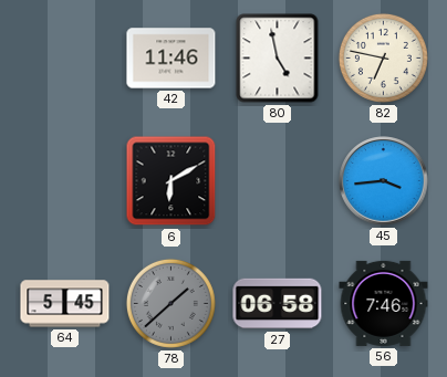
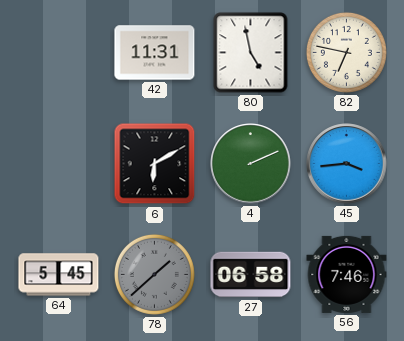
42: 11:46 -> 11:31
4: none -> 2:11
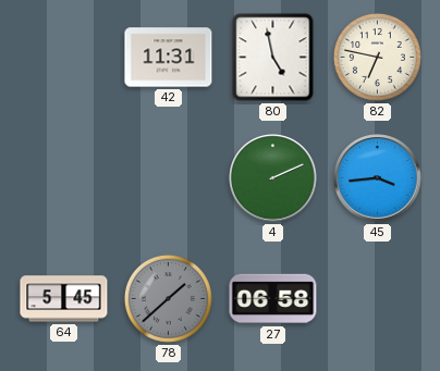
6: 6:10 -> none
56: 7:46 -> none
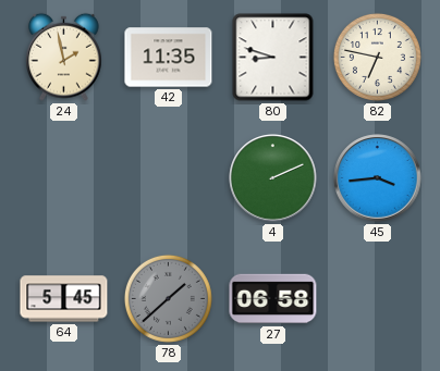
24: none -> 1:58
42: 11:31 -> 11:35
80: 4:58 -> 8:48
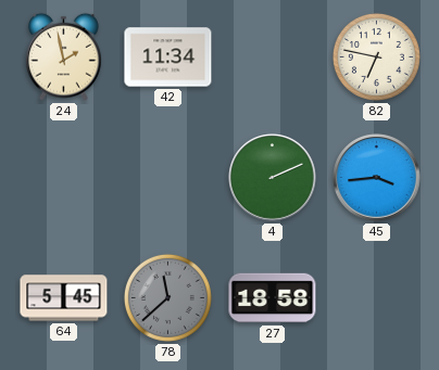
42: 11:35 -> 11:34
80: 8:48 -> none
78: 1:38 -> 11:38
27: 06:58 -> 18:58
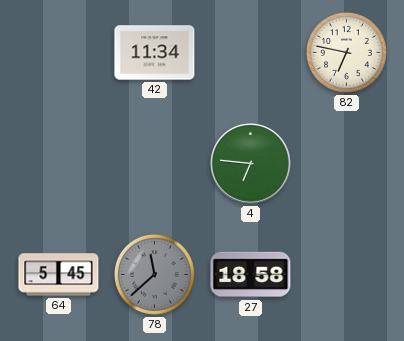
24: 1:58 -> none
4: 2:11 -> 6:46
45: 3:44 -> none
